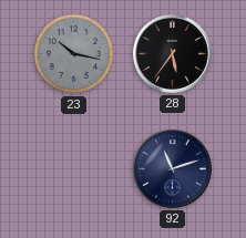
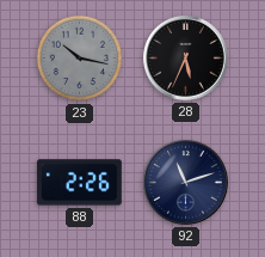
28: 5:36 -> 5:34
88: none -> 2:26
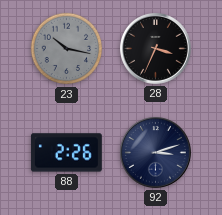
28: 5:34 -> 3:34
92: 11:12 -> 3:12
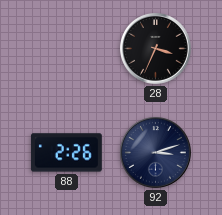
23: 10:17 -> none
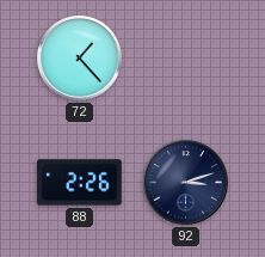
72: none -> 1:23
28: 3:34 -> none
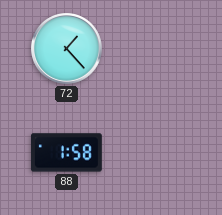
88: 2:26 -> 1:58
92: 3:12 -> none
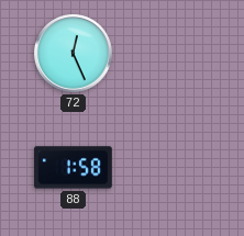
72: 1:23 -> 12:26
